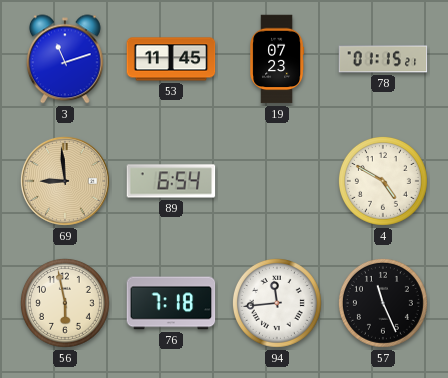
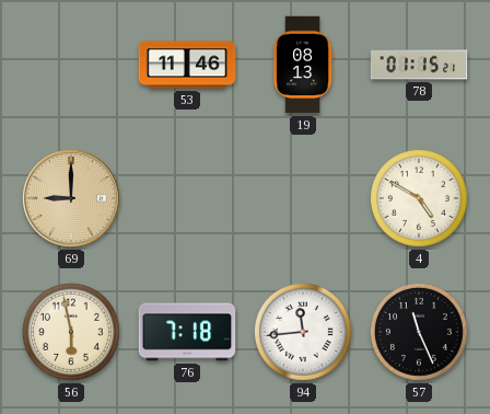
3: 11:12 -> none
53: 11:45 -> 11:46
19: 07:23 -> 08:13
69: 8:59 -> 9:00
89: 6:54 -> none
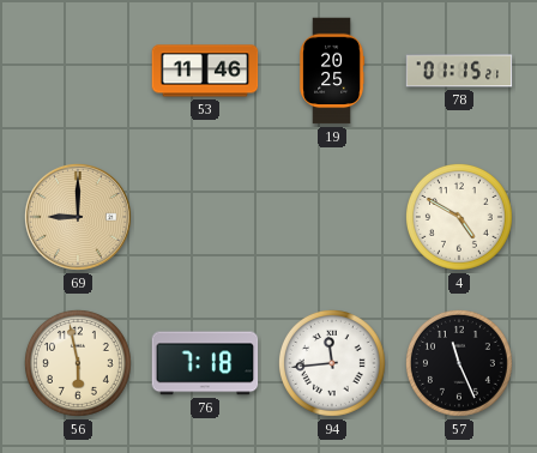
19: 08:13 -> 20:25
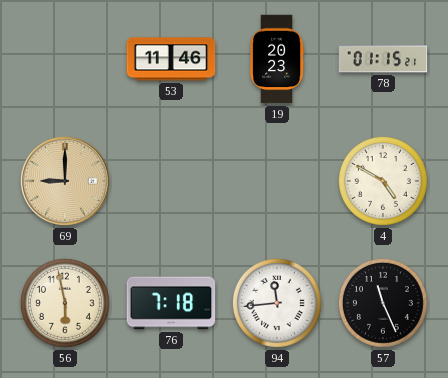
19: 20:25 -> 20:23
